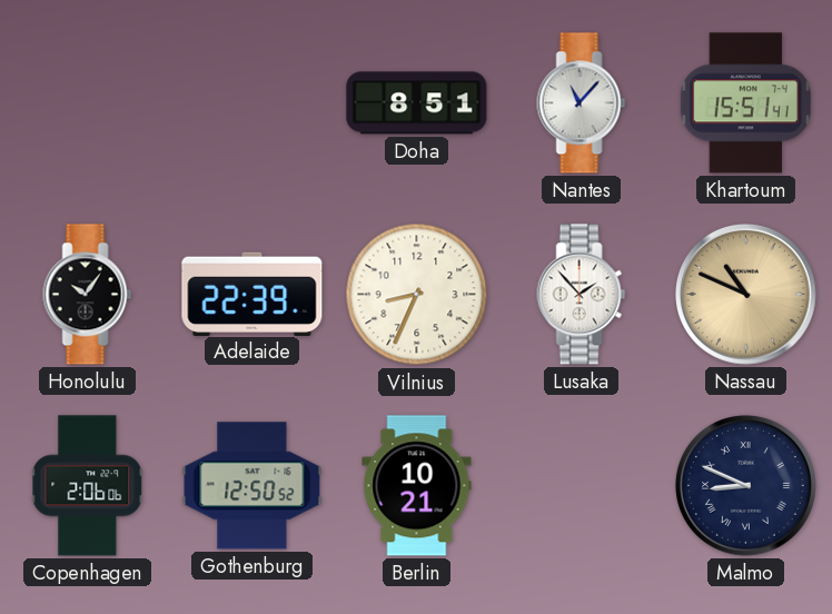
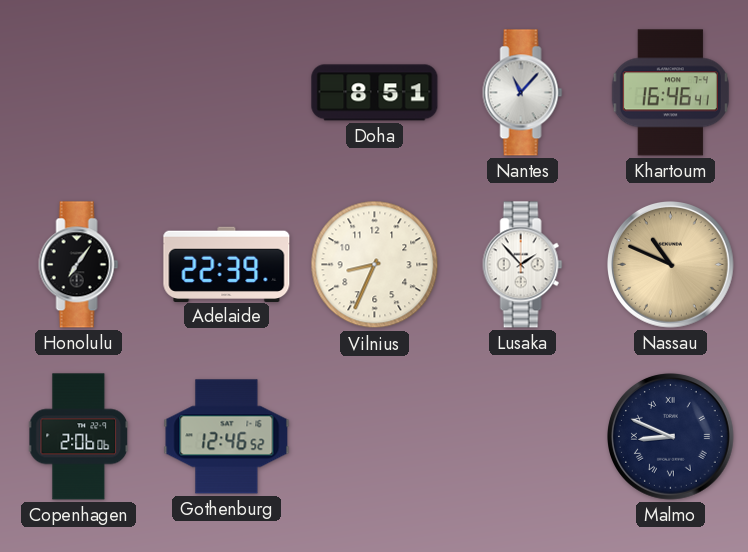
Khartoum: 15:51 -> 16:46
Honolulu: 10:06 -> 7:06
Gothenburg: 12:50 -> 12:46
Berlin: 10:21 -> none
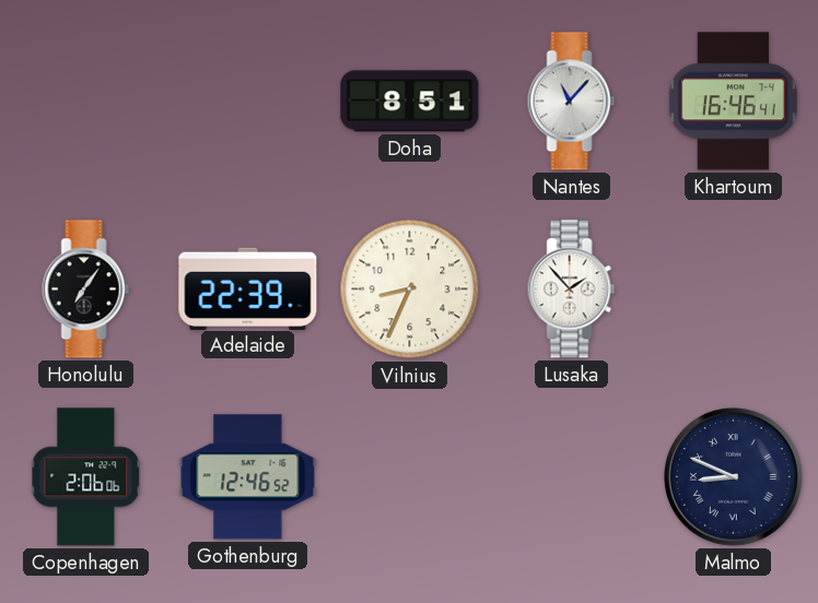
Nassau: 10:49 -> none
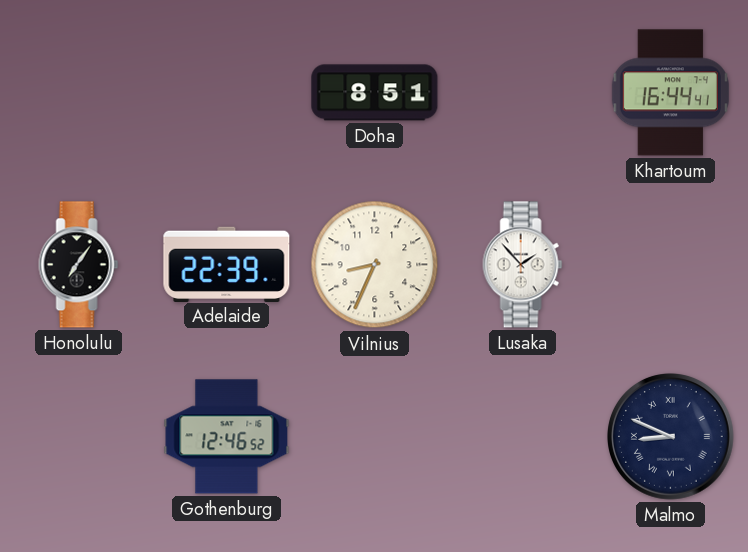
Nantes: 11:07 -> none
Khartoum: 16:46 -> 16:44
Copenhagen: 2:06 -> none
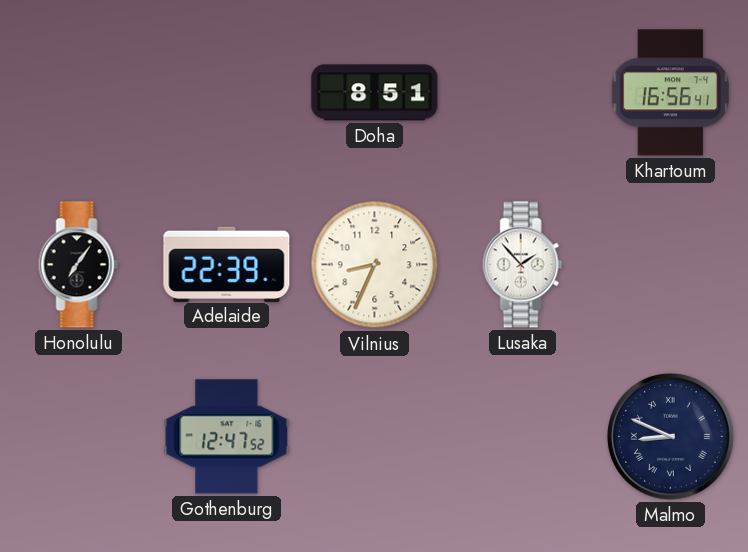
Khartoum: 16:44 -> 16:56
Gothenburg: 12:46 -> 12:47
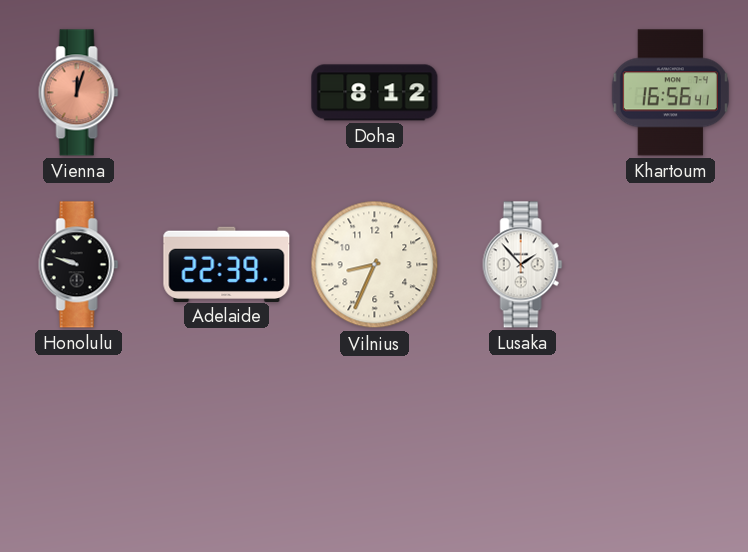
Vienna: none -> 12:03
Doha: 8:51 -> 8:12
Honolulu: 7:06 -> 9:48
Gothenburg: 12:47 -> none
Malmo: 8:49 -> none
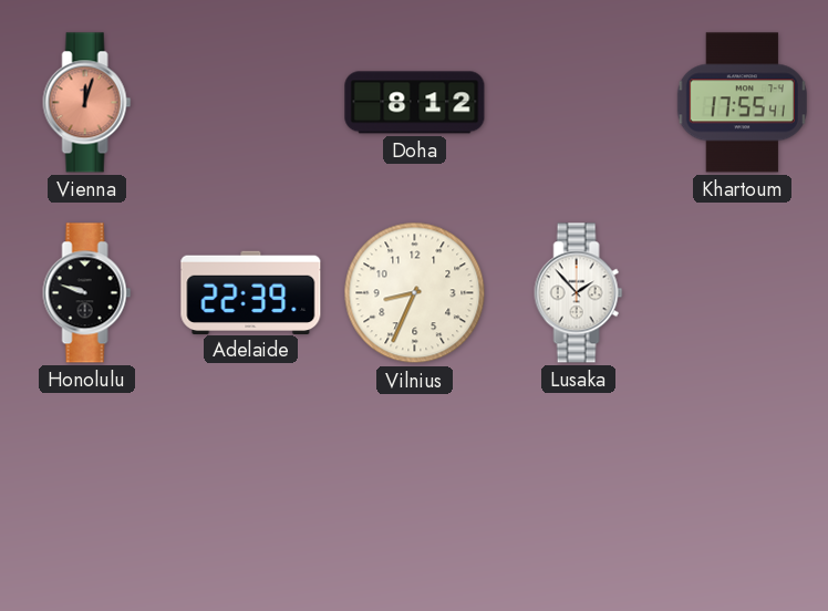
Khartoum: 16:56 -> 17:55
